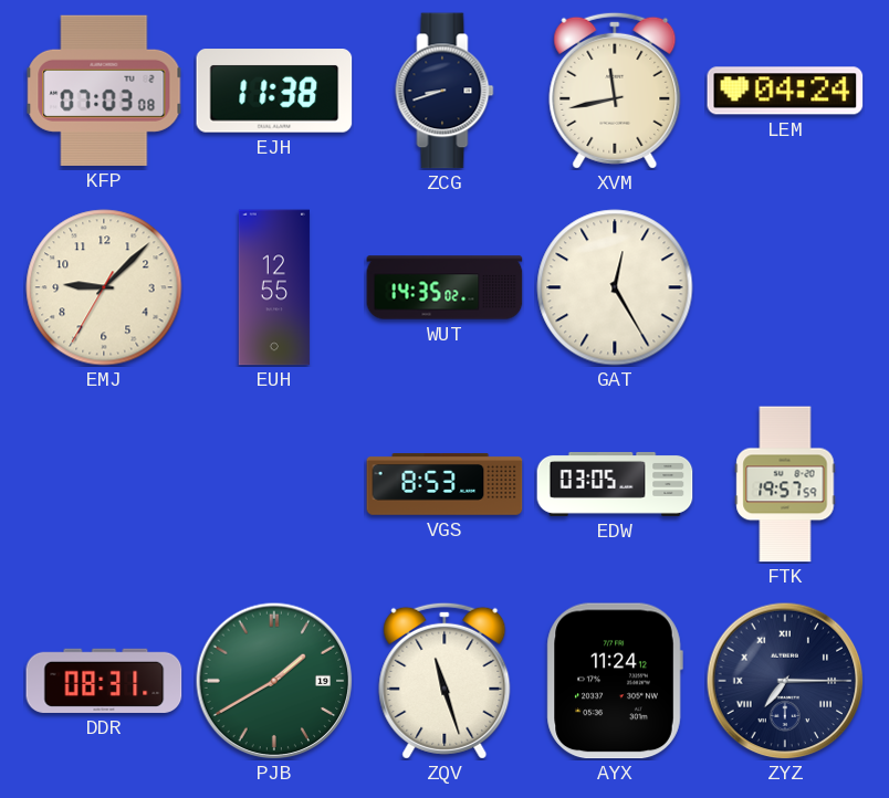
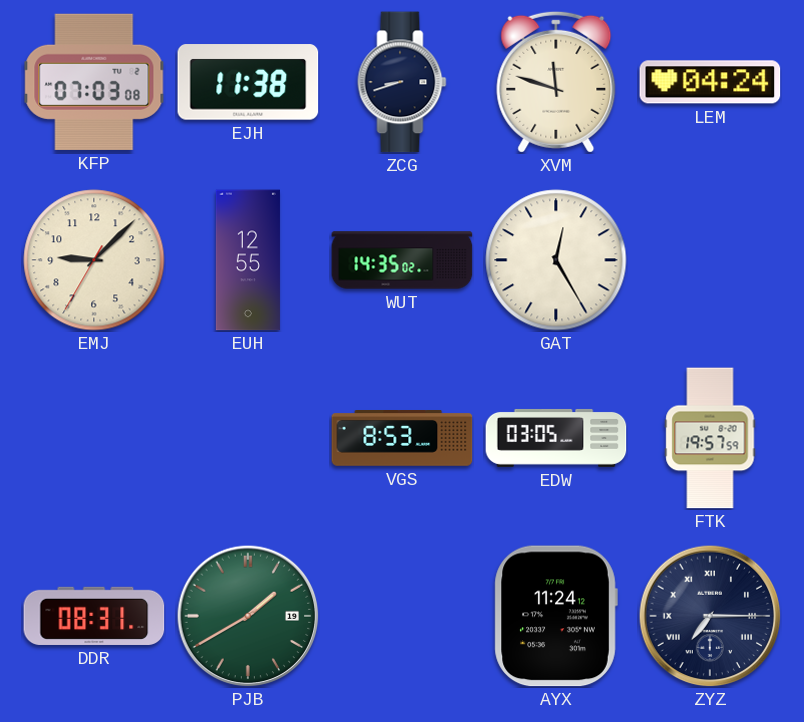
XVM: 11:43 -> 11:48
ZQV: 11:27 -> none
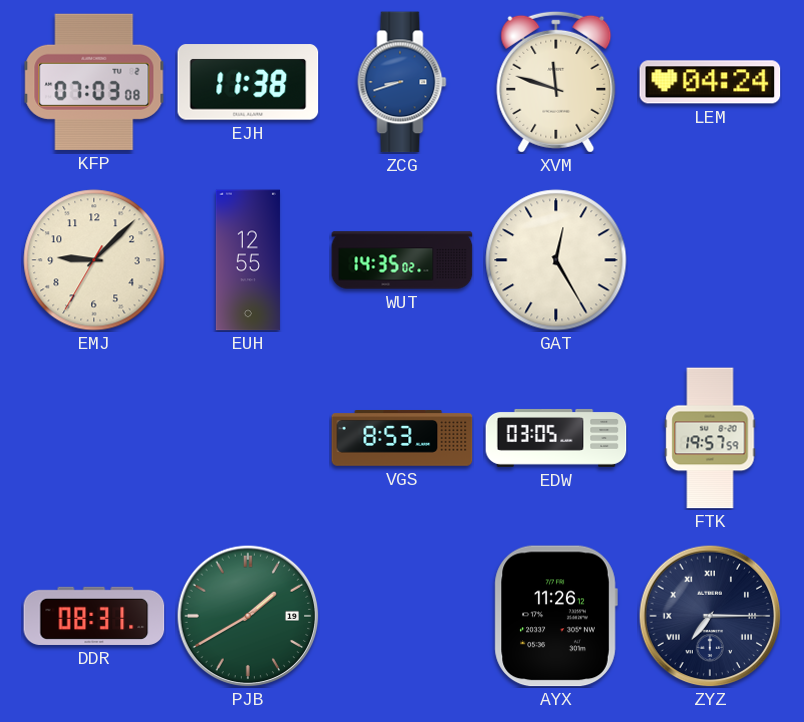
ZCG dial: navy -> blue
AYX: 11:24 -> 11:26
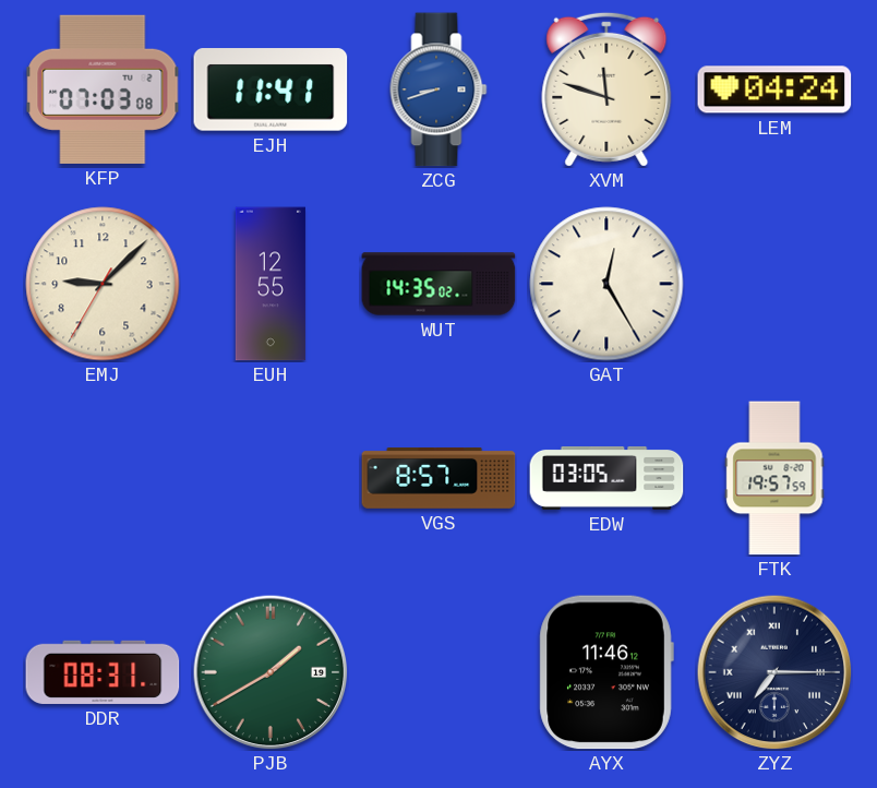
EJH: 11:38 -> 11:41
VGS: 8:53 -> 8:57
AYX: 11:26 -> 11:46
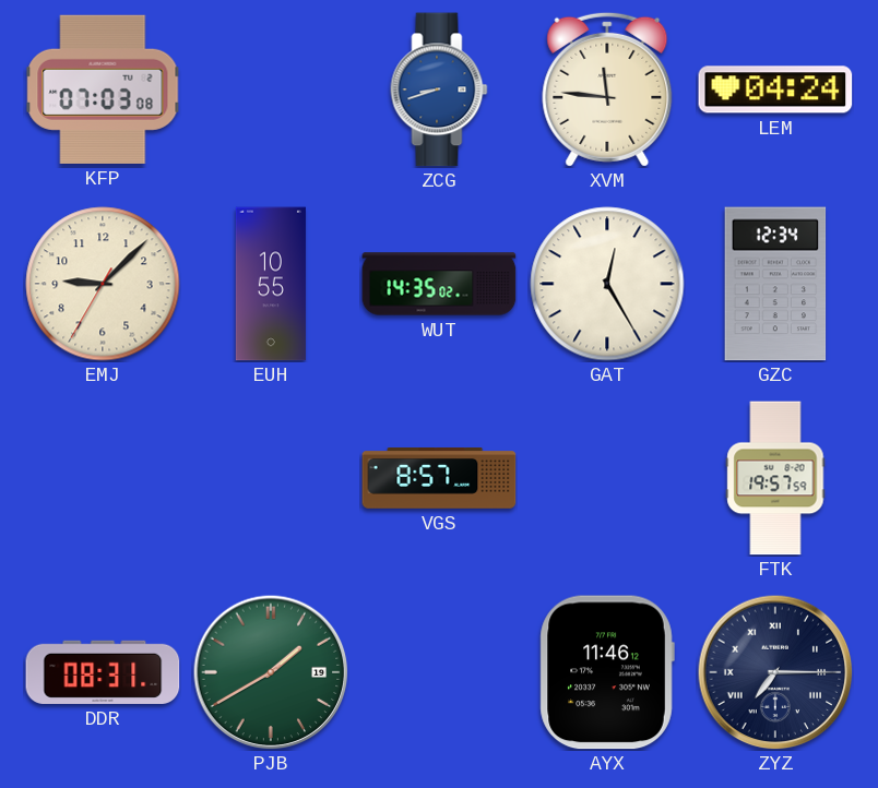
EJH: 11:41 -> none
XVM: 11:48 -> 11:46
EUH: 12:55 -> 10:55
GZC: none -> 12:34
EDW: 03:05 -> none
